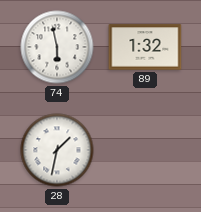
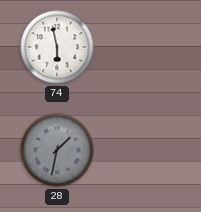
89: 1:32 -> none
28 dial: white -> grey
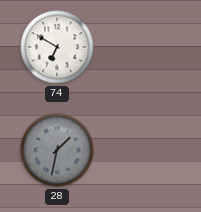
74: 5:58 -> 6:50
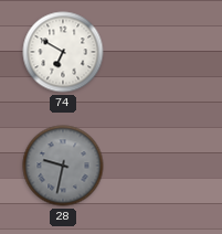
28: 1:32 -> 9:32
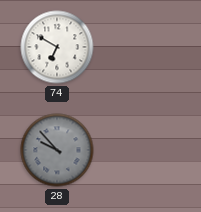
28: 9:32 -> 9:53
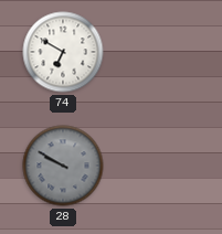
28: 9:53 -> 9:50
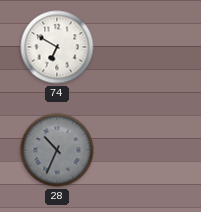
28: 9:50 -> 10:34
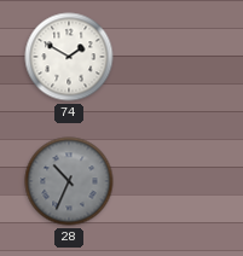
74: 6:50 -> 1:50
